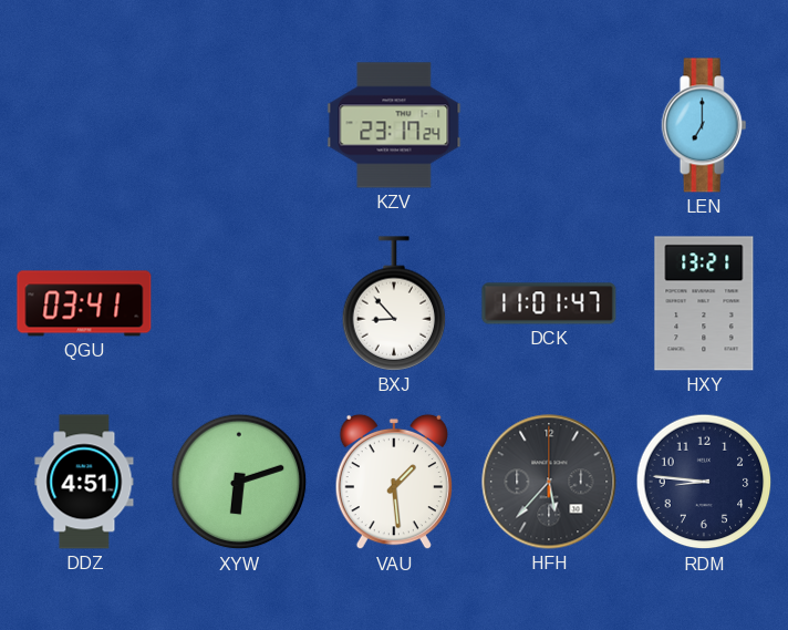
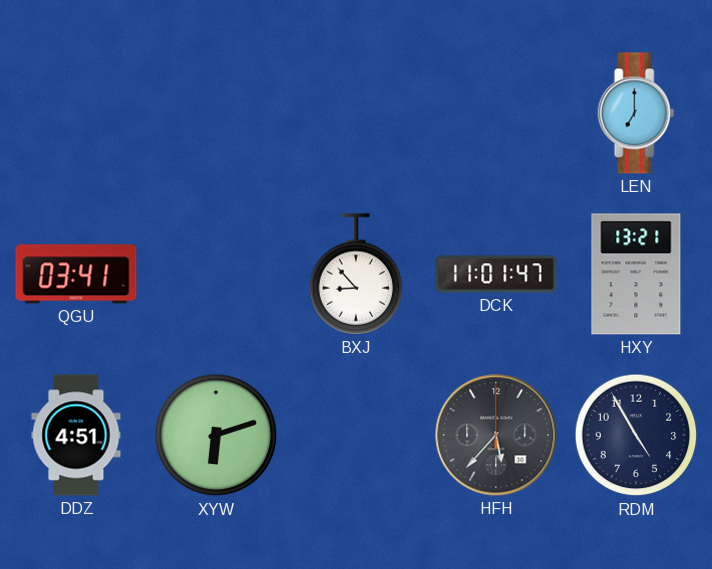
KZV: 23:17 -> none
VAU: 1:29 -> none
RDM: 8:46 -> 4:55
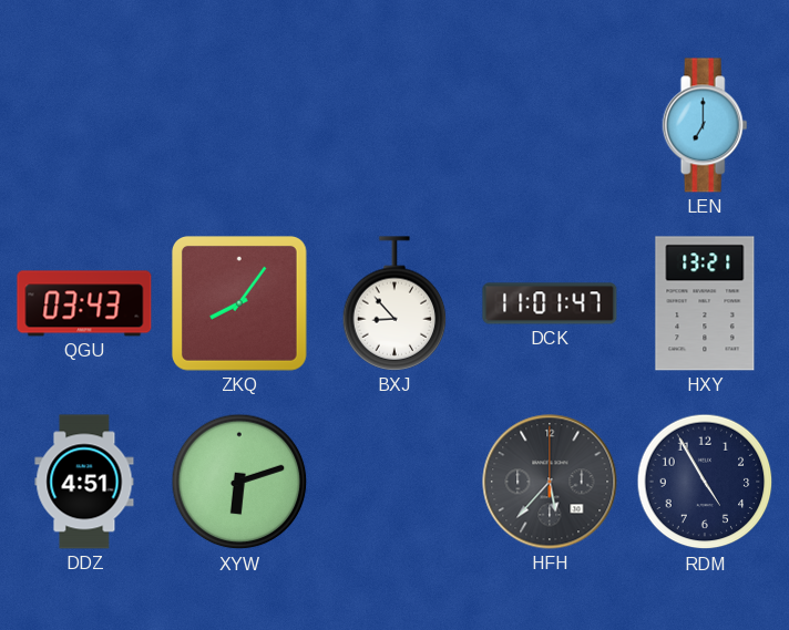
QGU: 03:41 -> 03:43
ZKQ: none -> 8:06
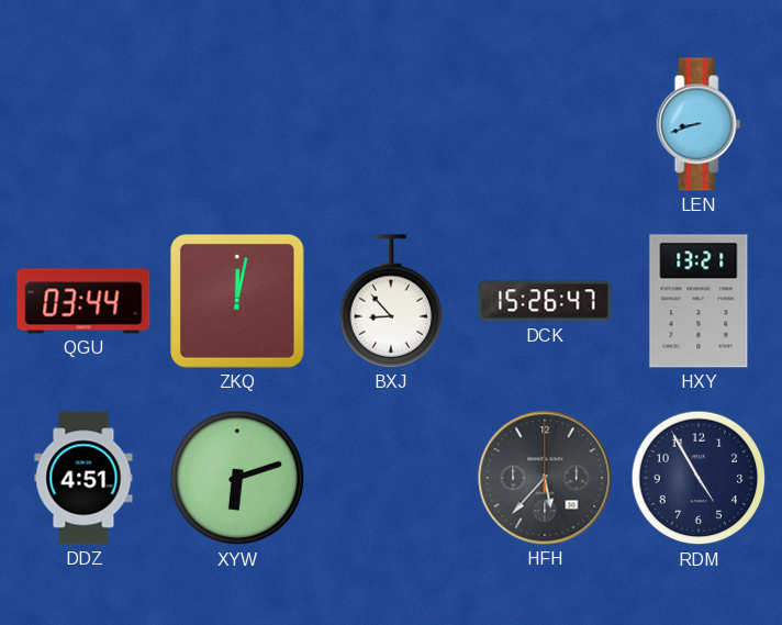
LEN: 7:00 -> 8:42
QGU: 03:43 -> 03:44
ZKQ: 8:06 -> 12:02
DCK: 11:01 -> 15:26
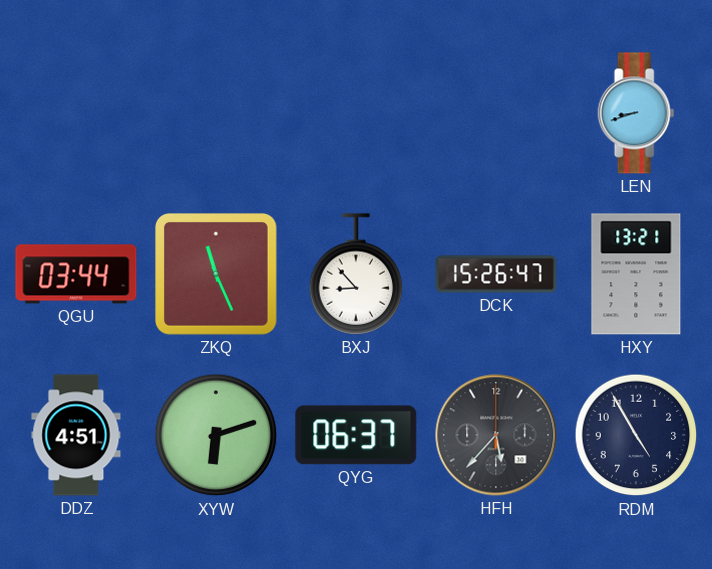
ZKQ: 12:02 -> 11:26
QYG: none -> 06:37
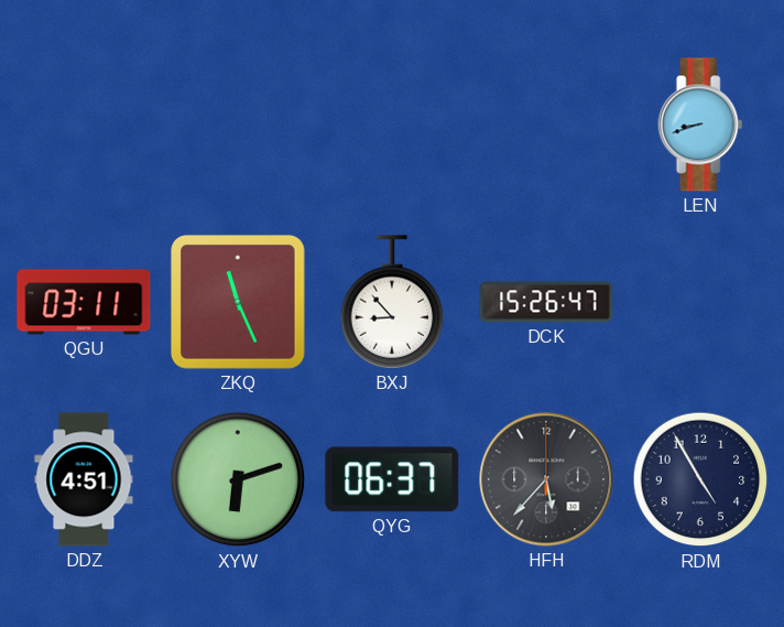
QGU: 03:44 -> 03:11
HXY: 13:21 -> none
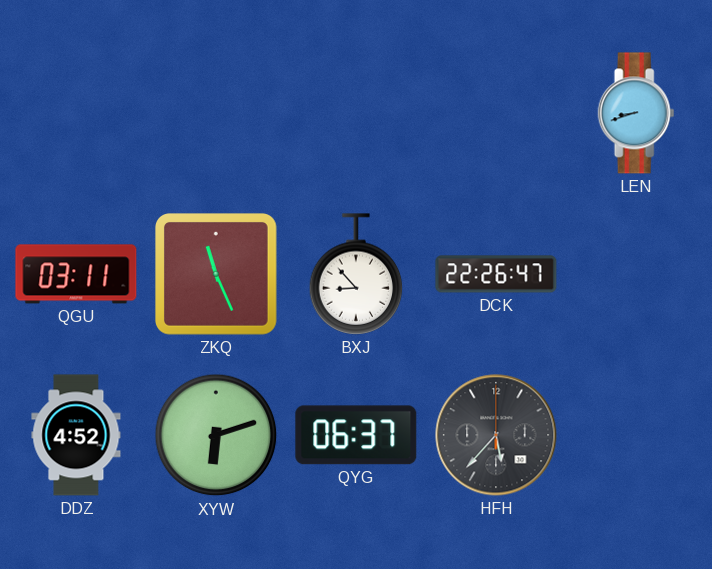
DCK: 15:26 -> 22:26
DDZ: 4:51 -> 4:52
RDM: 4:55 -> none
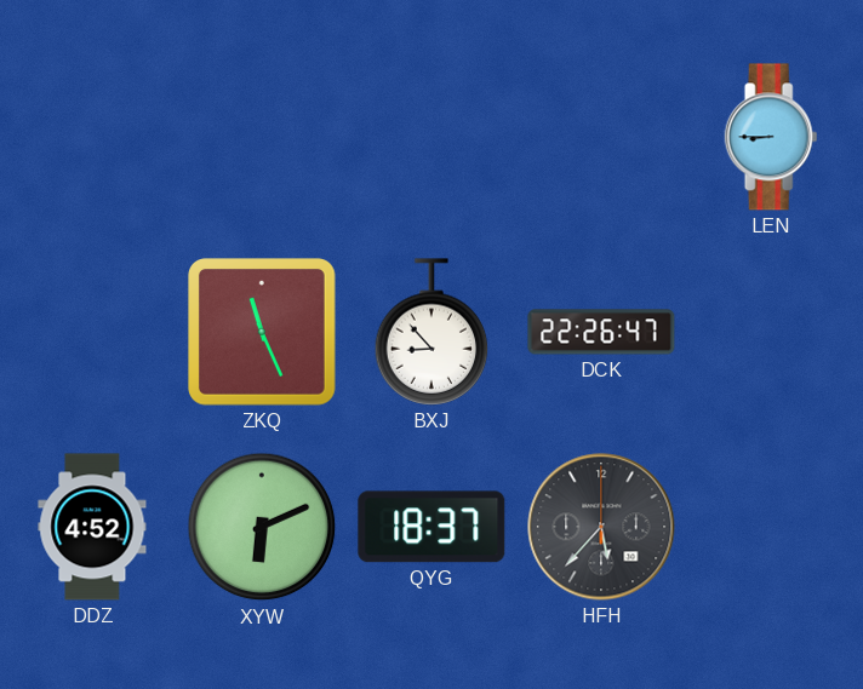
LEN: 8:42 -> 8:45
QGU: 03:11 -> none
XYW: 6:12 -> 6:11
QYG: 06:37 -> 18:37
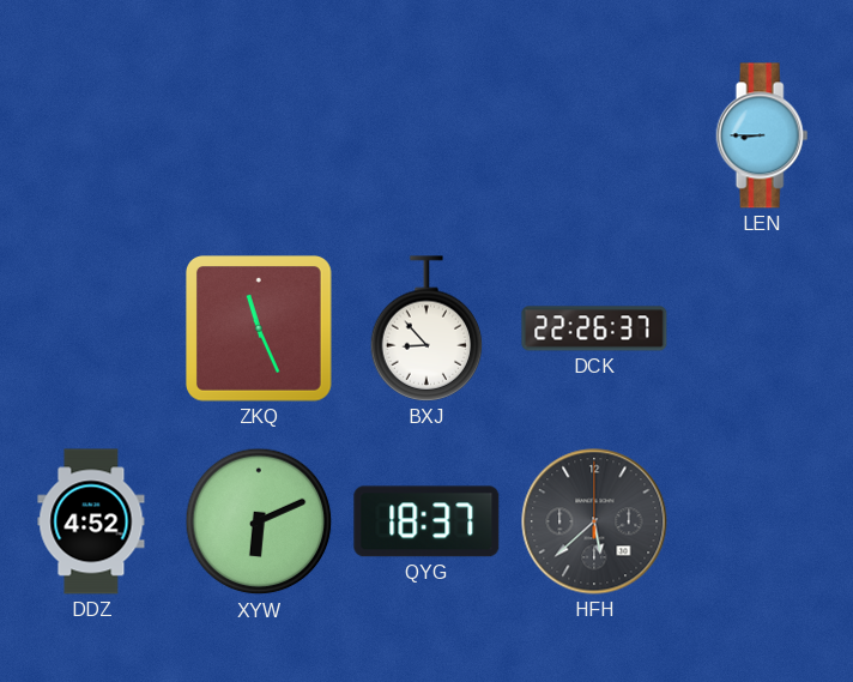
DCK: 22:26:47 -> 22:26:37
HFH: 5:37 -> 5:38
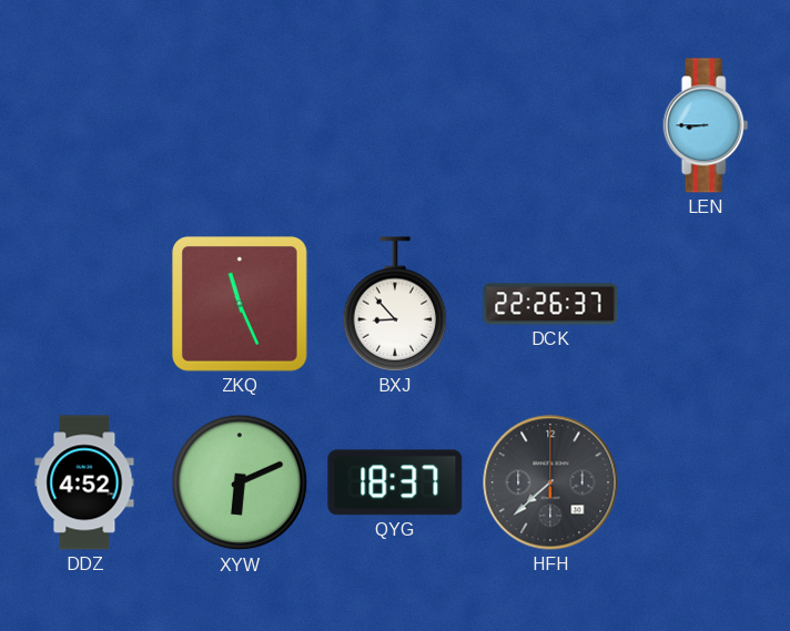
HFH: 5:38 -> 7:38
